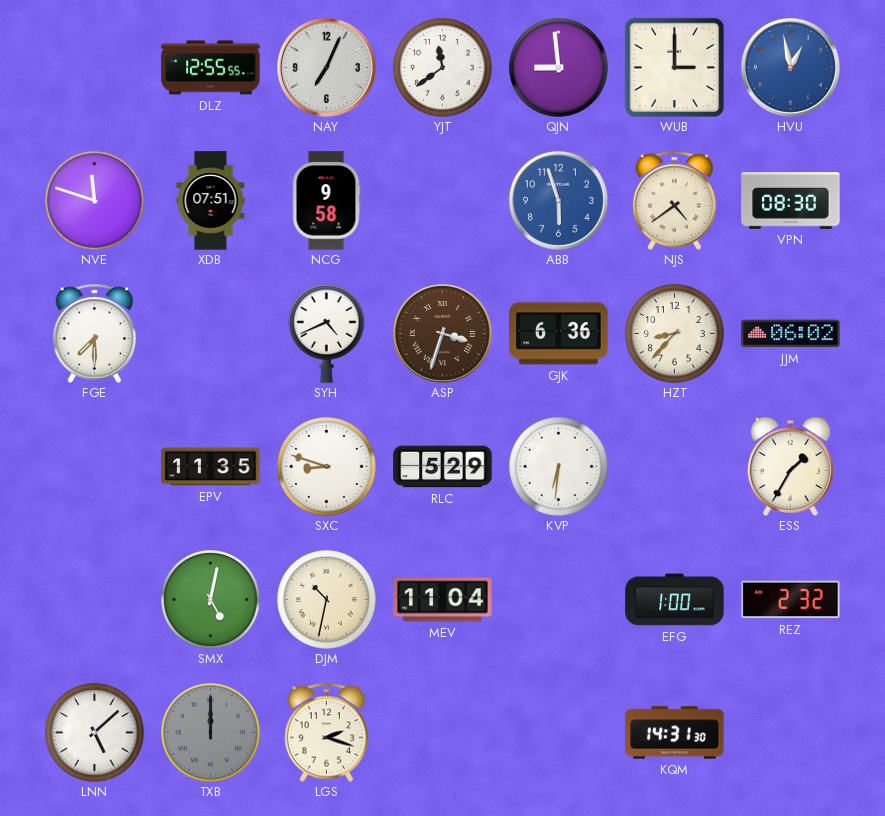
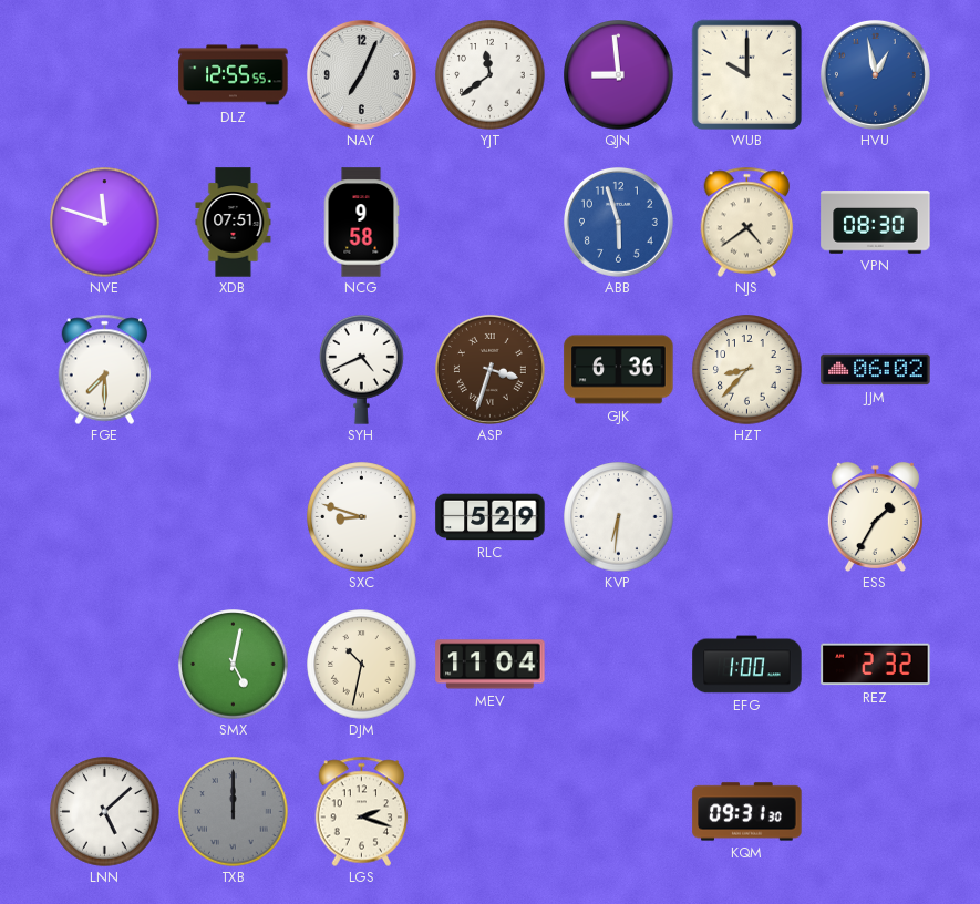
WUB: 3:00 -> 10:00
EPV: 11:35 -> none
KQM: 14:31 -> 09:31
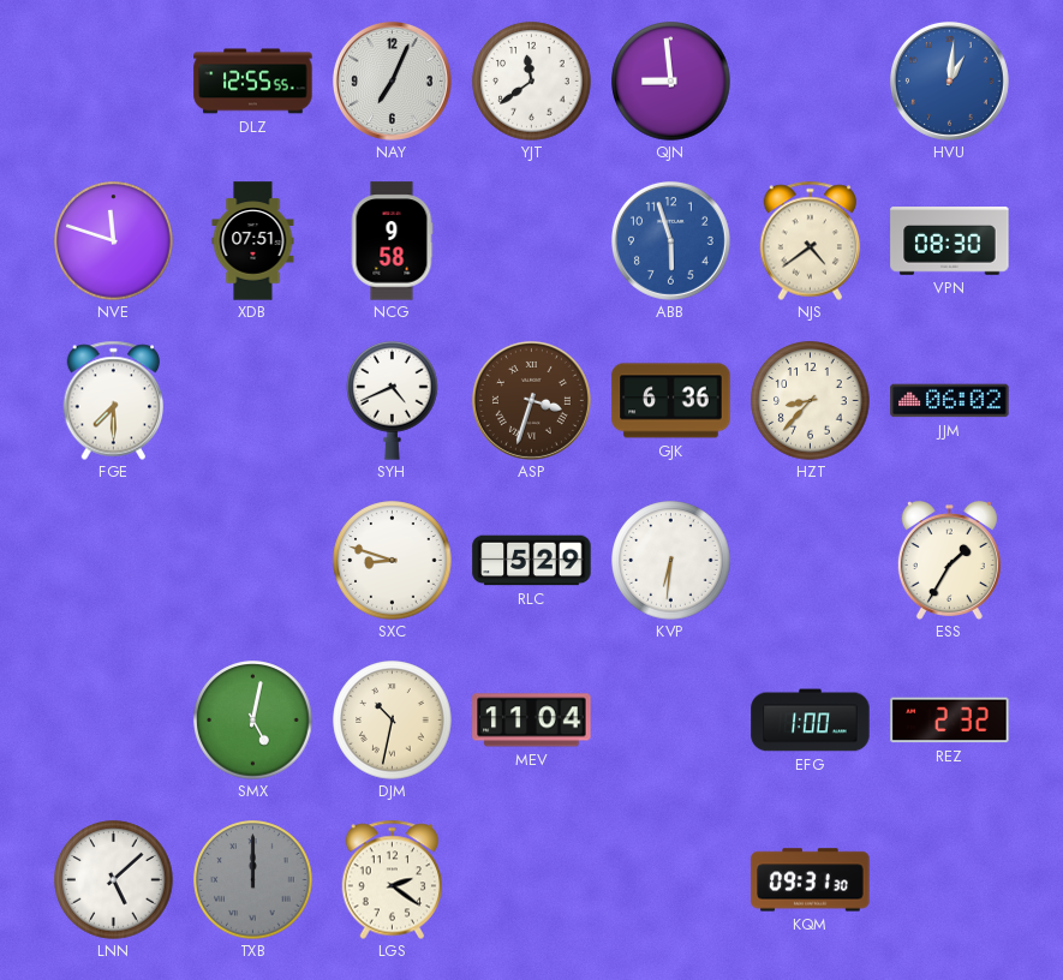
WUB: 10:00 -> none
HVU: 12:58 -> 1:01
LGS: 2:18 -> 2:21
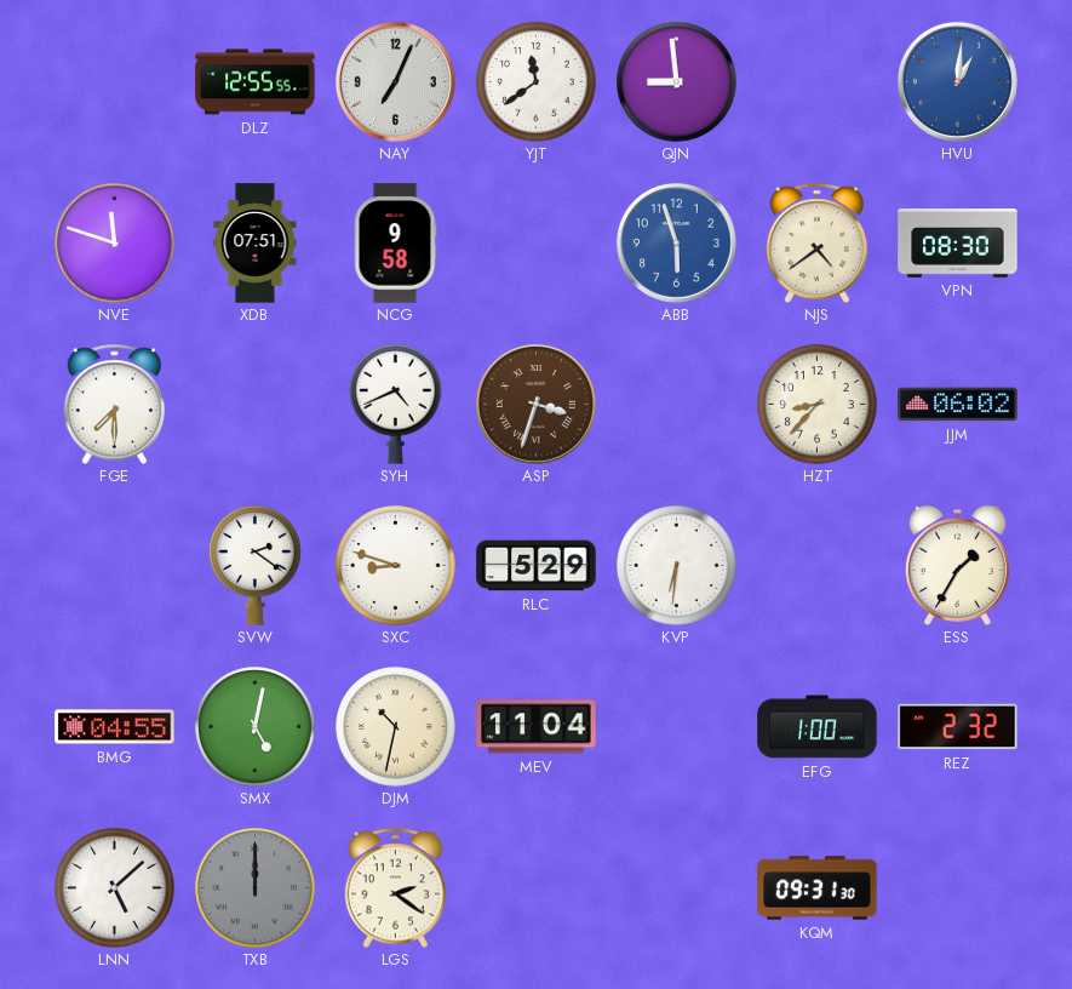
GJK: 6:36 -> none
SVW: none -> 2:21
BMG: none -> 04:55
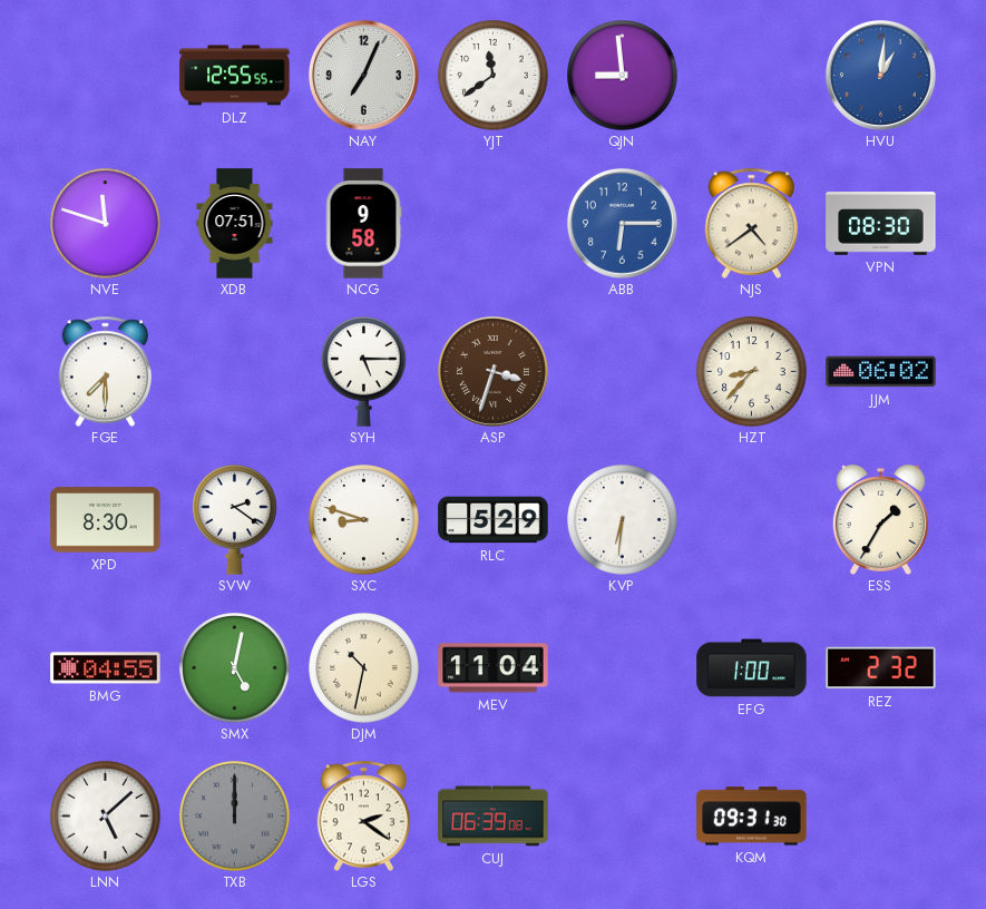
ABB: 5:57 -> 6:15
SYH: 4:41 -> 5:15
XPD: none -> 8:30
CUJ: none -> 06:39
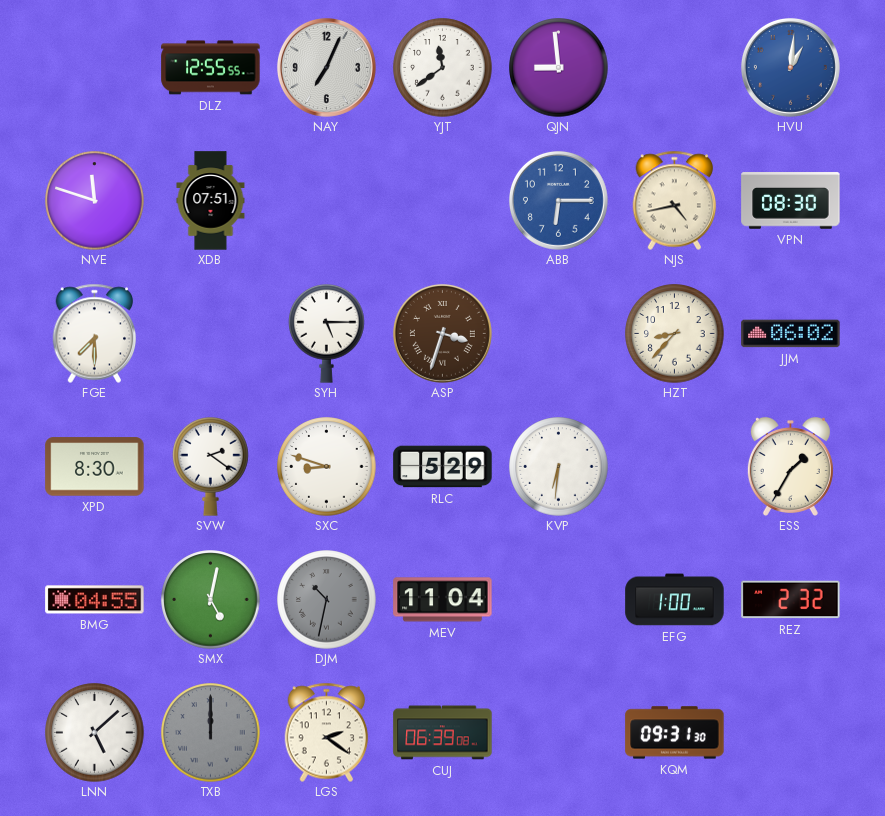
NCG: 9:58 -> none
NJS: 4:39 -> 4:43
DJM dial: cream -> grey
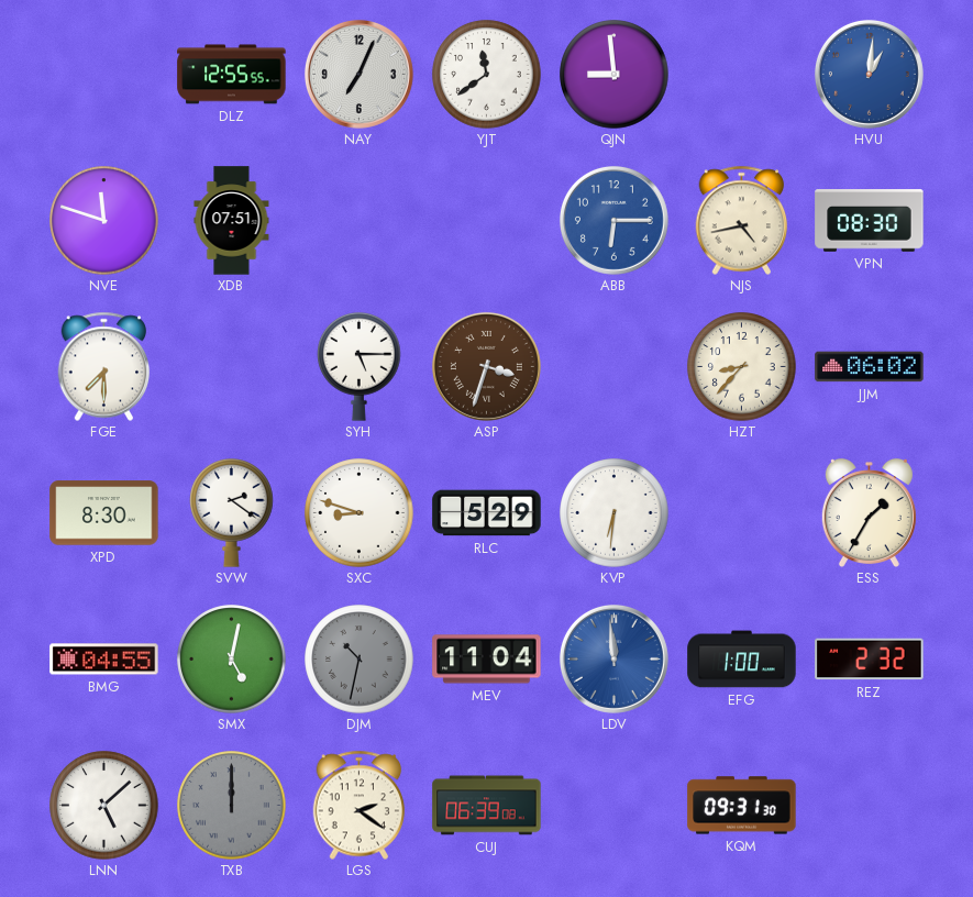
LDV: none -> 11:59
